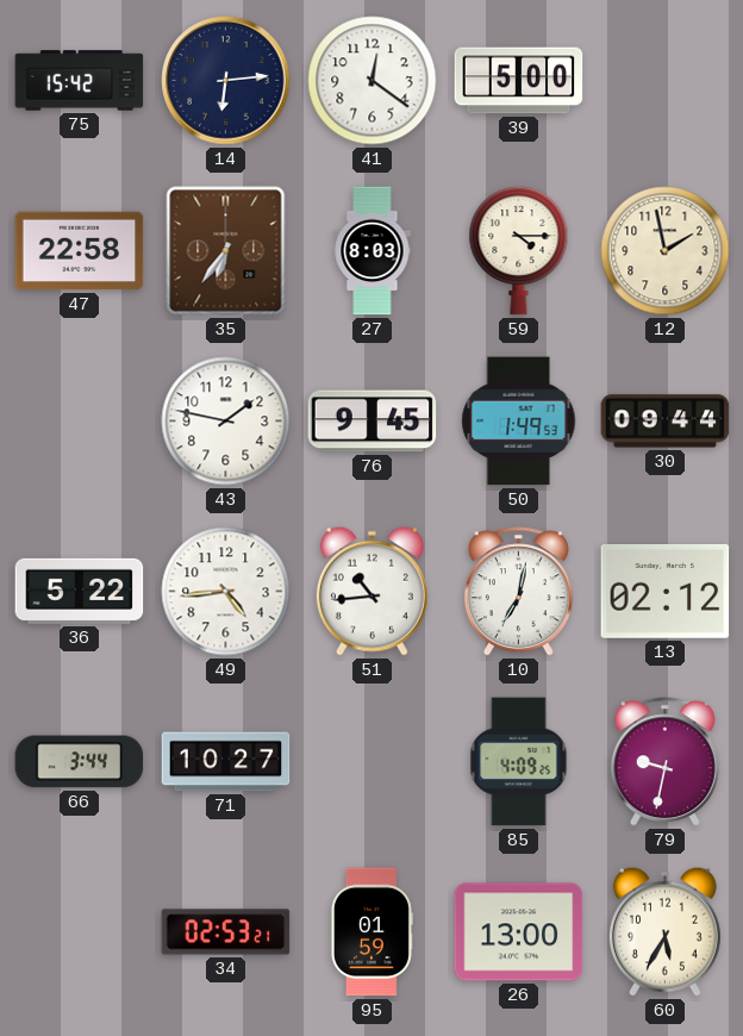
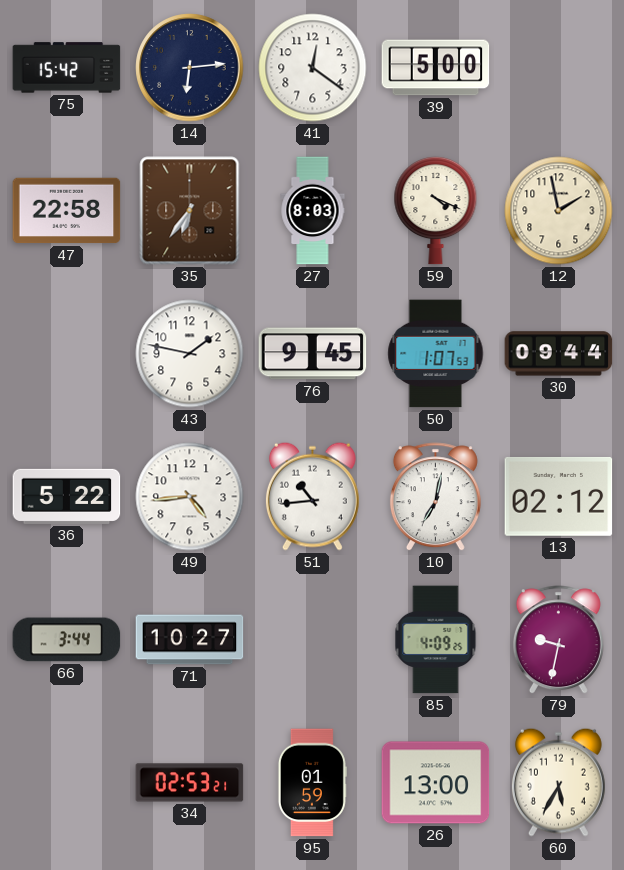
59: 4:15 -> 4:19
50: 1:49 -> 1:07
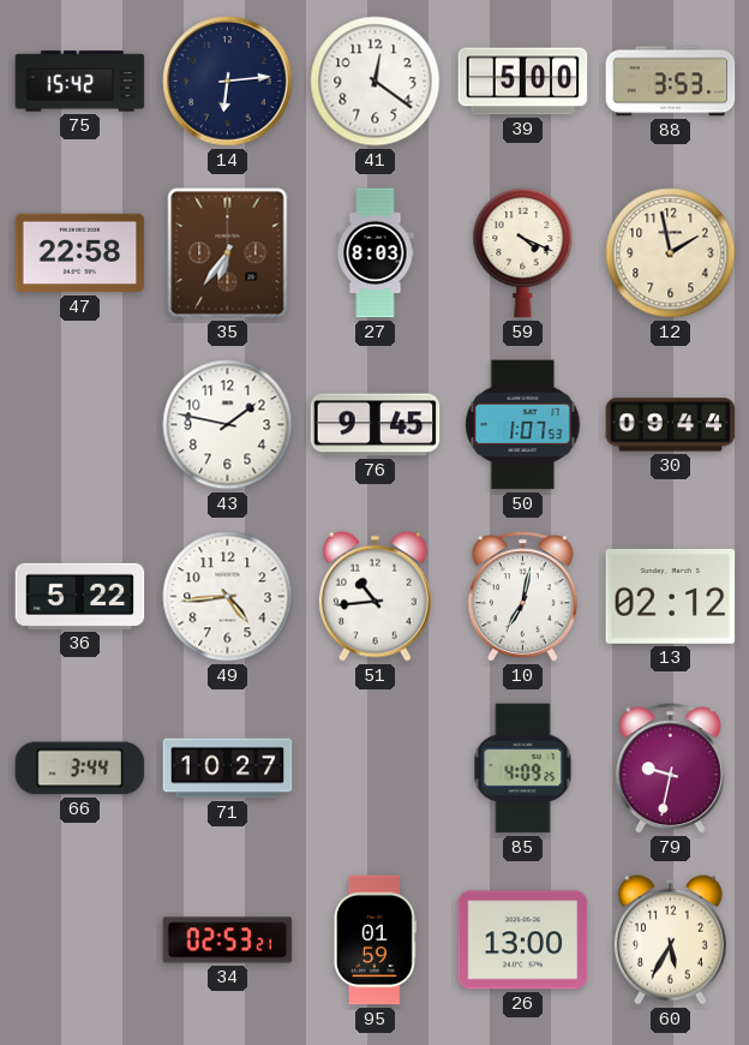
88: none -> 3:53
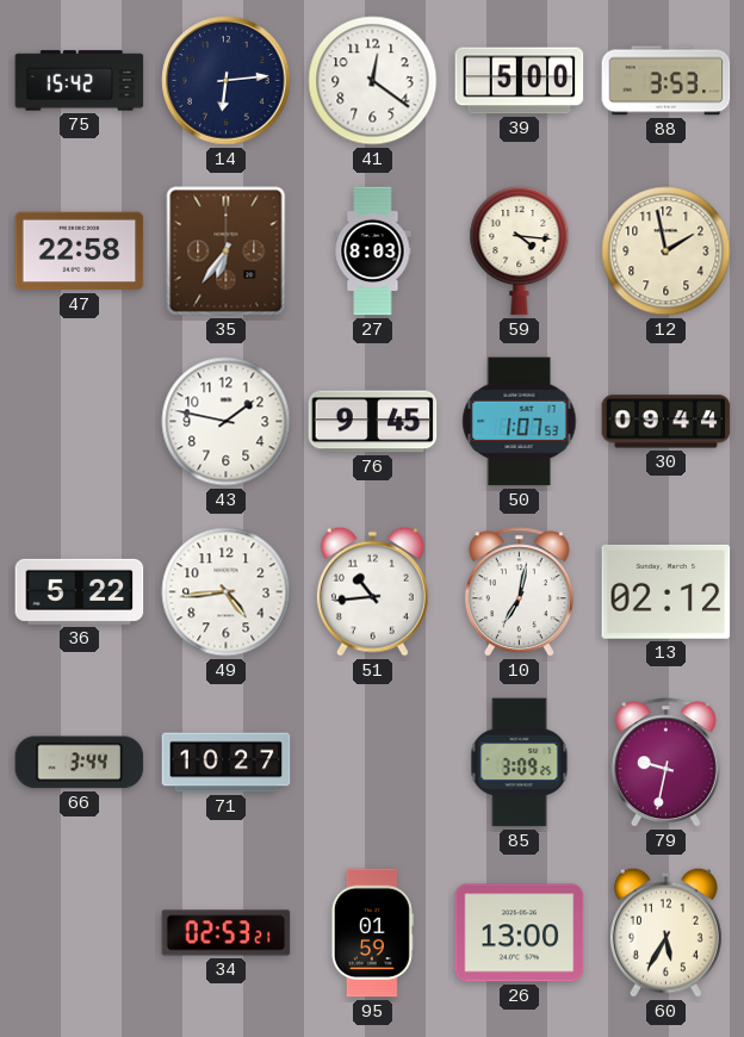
59: 4:19 -> 4:16
85: 4:09 -> 3:09
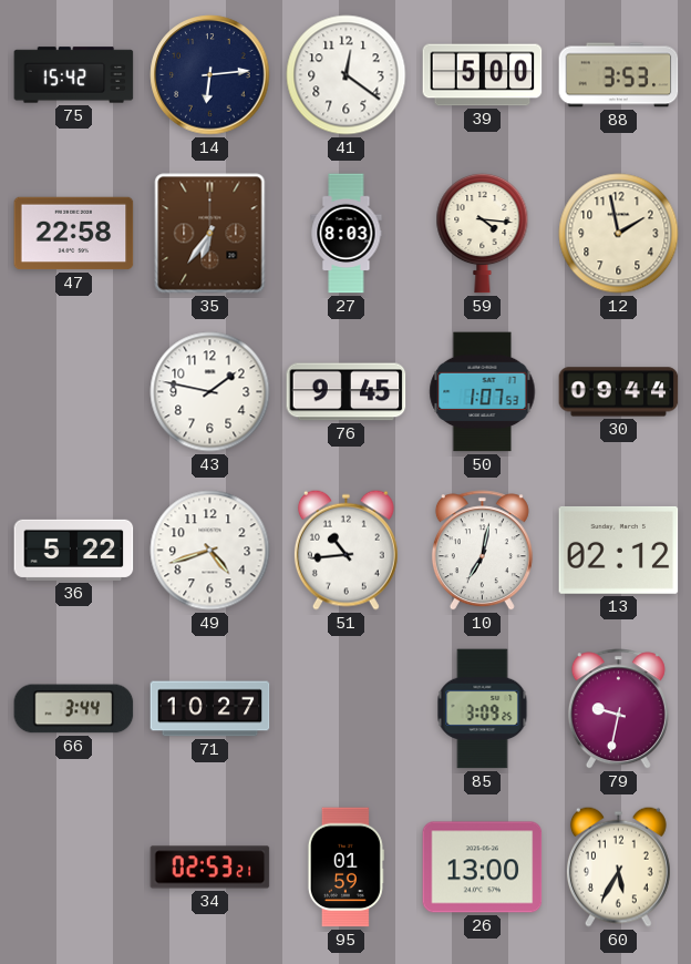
49: 4:44 -> 4:42
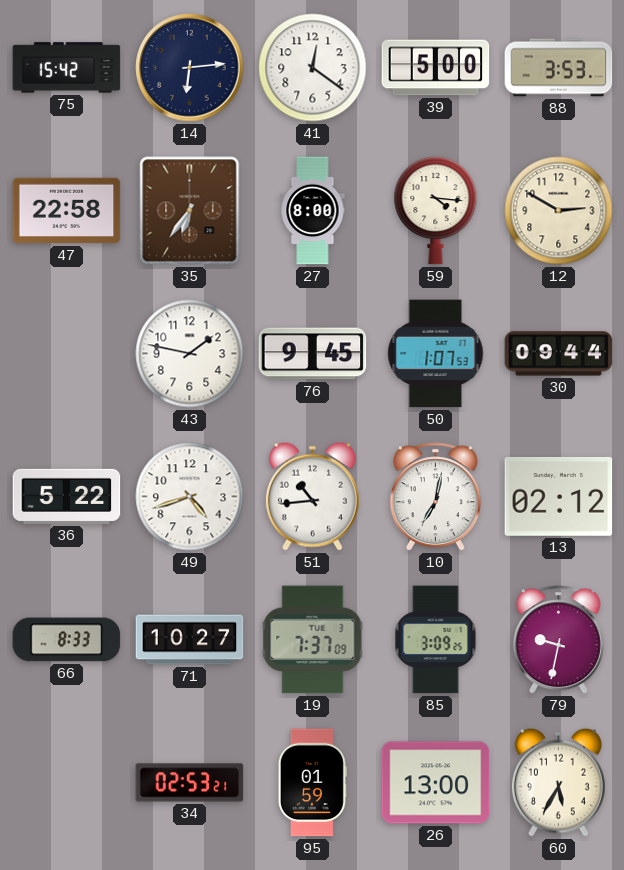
27: 8:03 -> 8:00
12: 1:58 -> 2:50
66: 3:44 -> 8:33
19: none -> 7:37
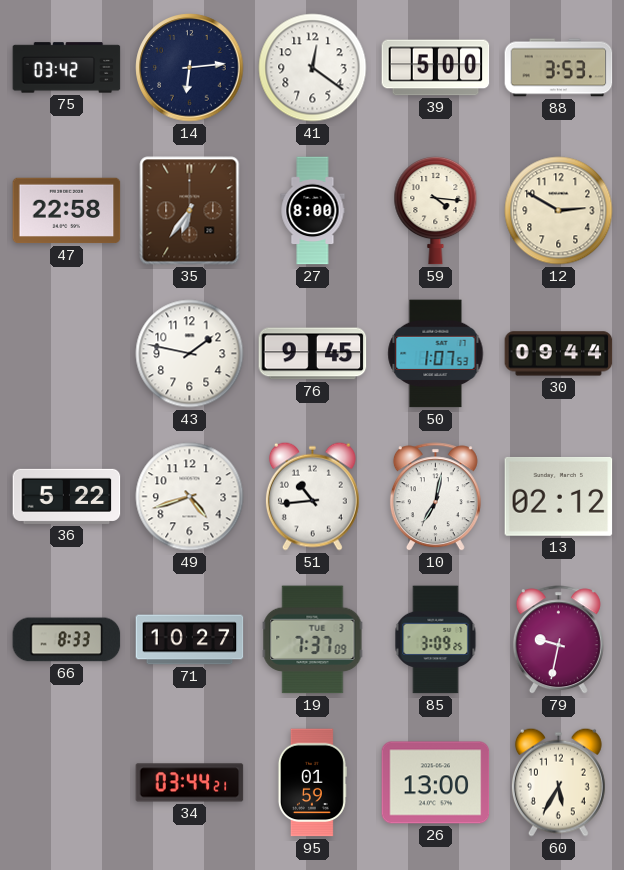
75: 15:42 -> 03:42
34: 02:53 -> 03:44
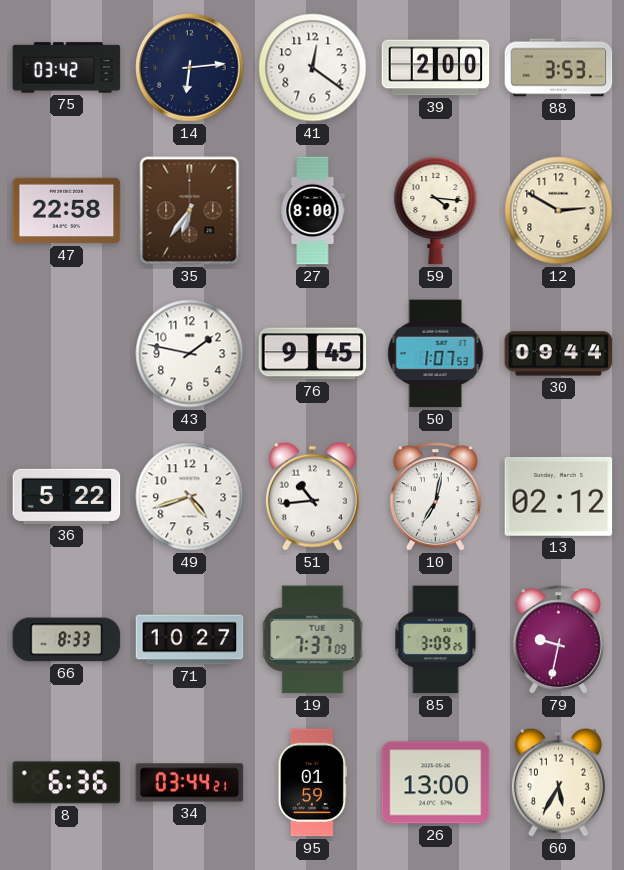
39: 5:00 -> 2:00
8: none -> 6:36
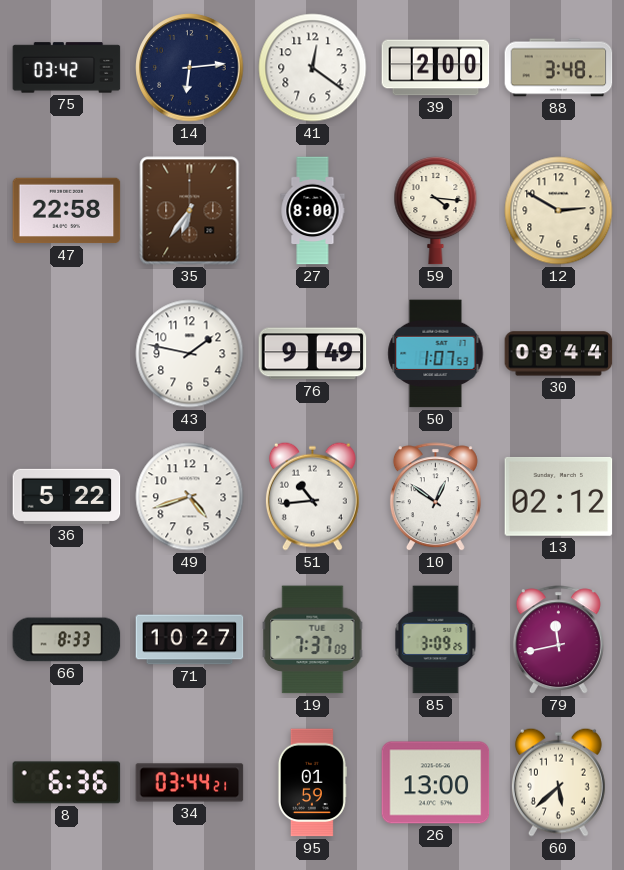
88: 3:53 -> 3:48
76: 9:45 -> 9:49
10: 7:02 -> 12:51
79: 9:32 -> 11:43
60: 5:35 -> 5:38
